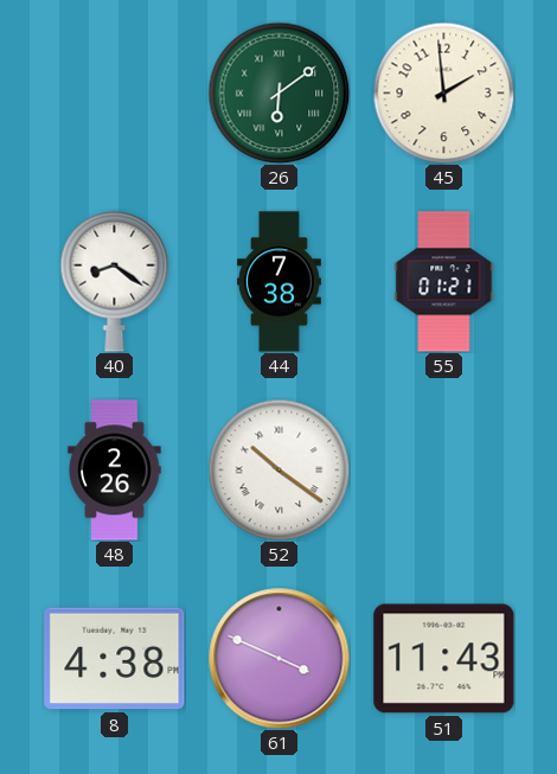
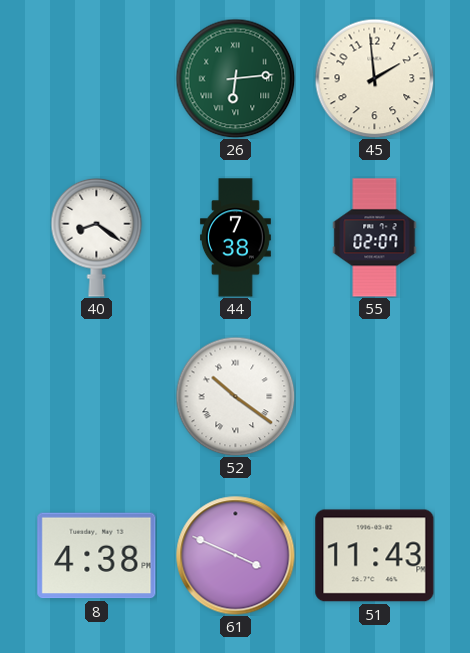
26: 6:09 -> 6:14
55: 01:21 -> 02:07
48: 2:26 -> none
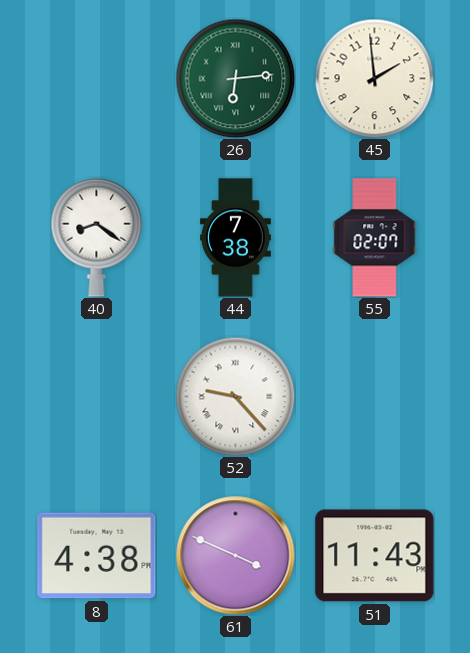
52: 10:21 -> 9:23
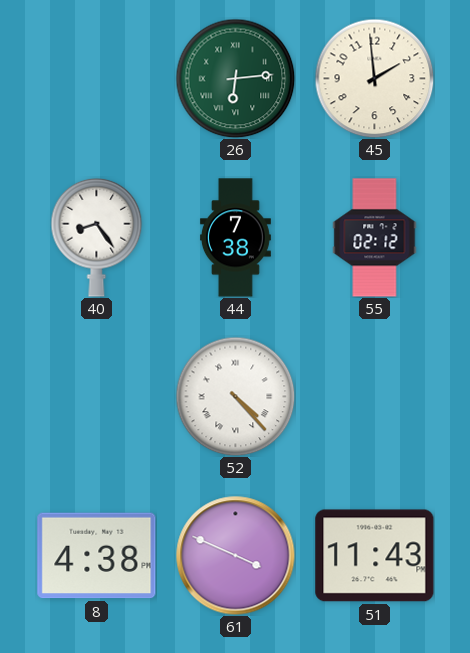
40: 8:21 -> 8:24
55: 02:07 -> 02:12
52: 9:23 -> 4:23
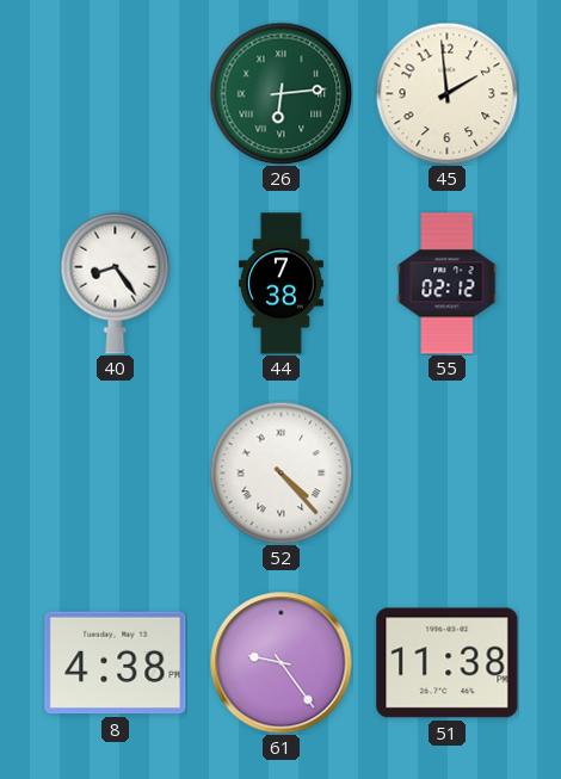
61: 3:49 -> 9:24
51: 11:43 -> 11:38
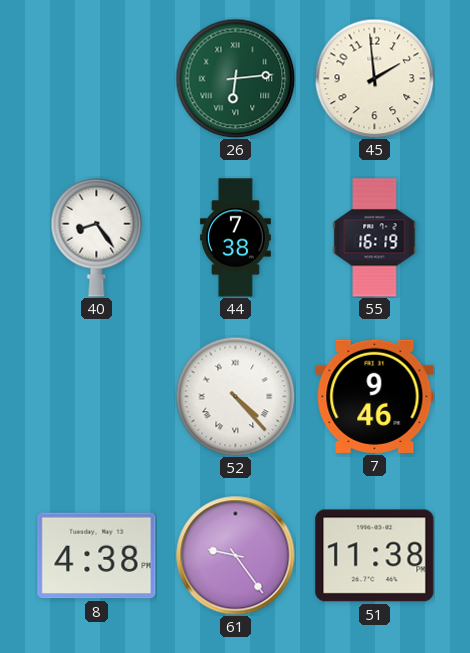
55: 02:12 -> 16:19
7: none -> 9:46
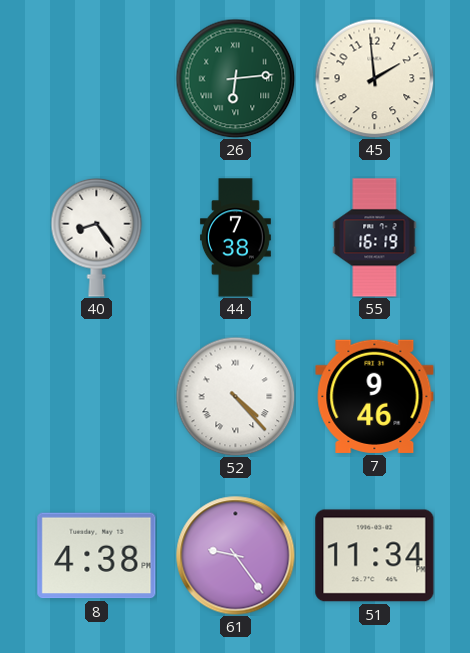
51: 11:38 -> 11:34
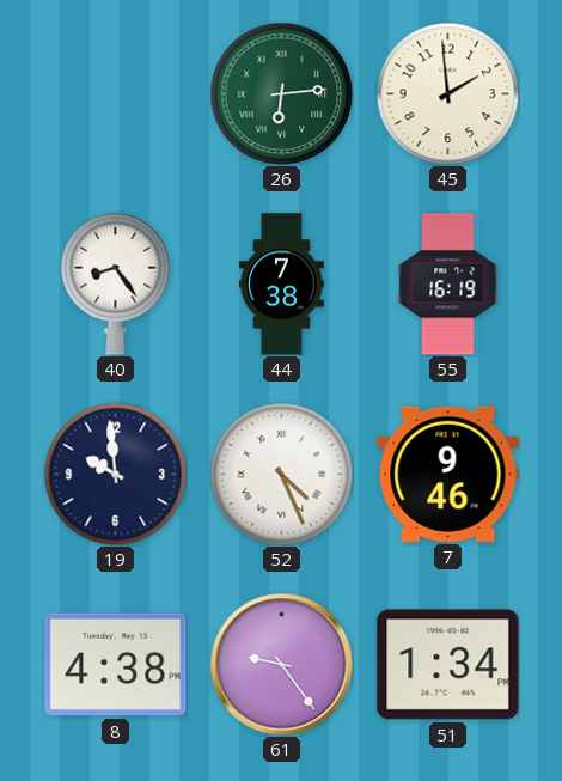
19: none -> 9:59
52: 4:23 -> 4:26
51: 11:34 -> 1:34
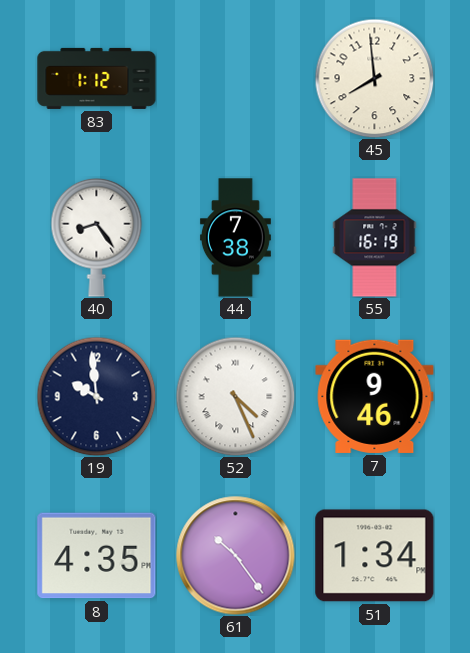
83: none -> 1:12
26: 6:14 -> none
45: 1:59 -> 7:59
8: 4:38 -> 4:35
61: 9:24 -> 10:24
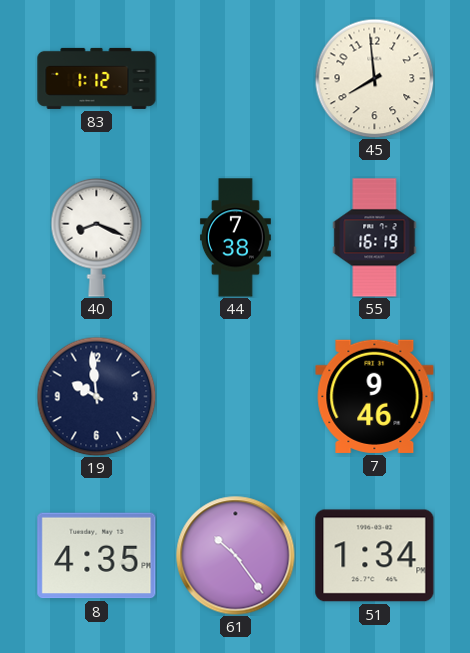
40: 8:24 -> 8:19
52: 4:26 -> none
